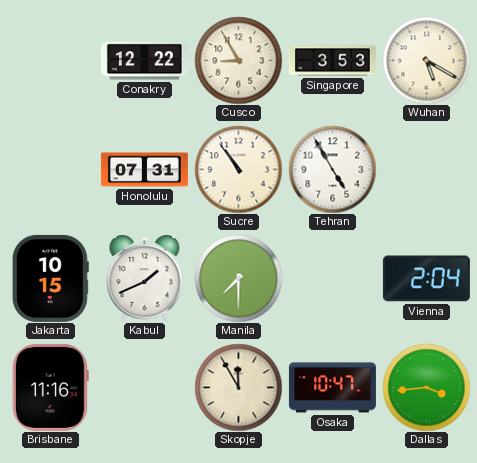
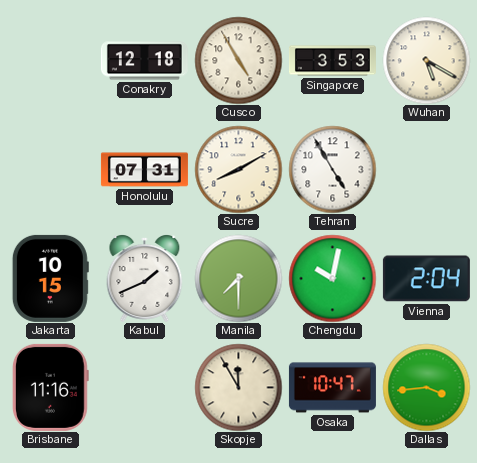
Conakry: 12:22 -> 12:18
Cusco: 8:55 -> 4:55
Sucre: 10:54 -> 8:10
Chengdu: none -> 10:02
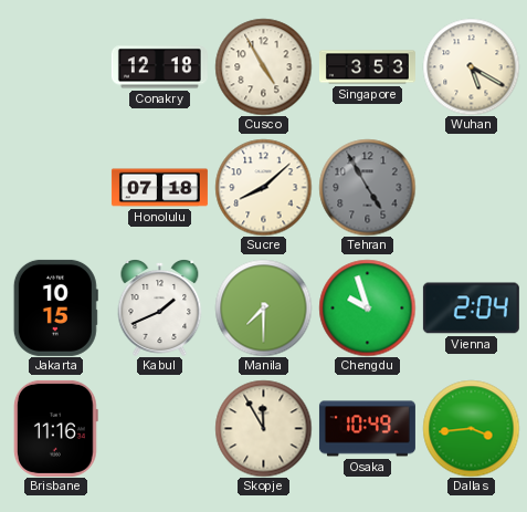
Honolulu: 07:31 -> 07:18
Sucre: 8:10 -> 8:08
Tehran dial: white -> grey
Chengdu: 10:02 -> 9:57
Osaka: 10:47 -> 10:49
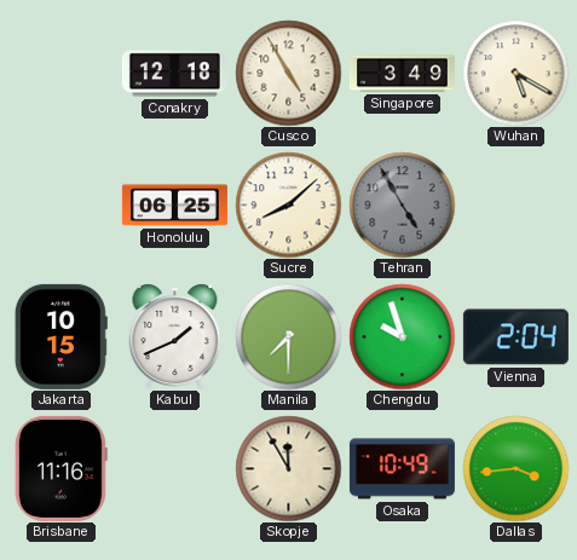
Singapore: 3:53 -> 3:49
Honolulu: 07:18 -> 06:25
